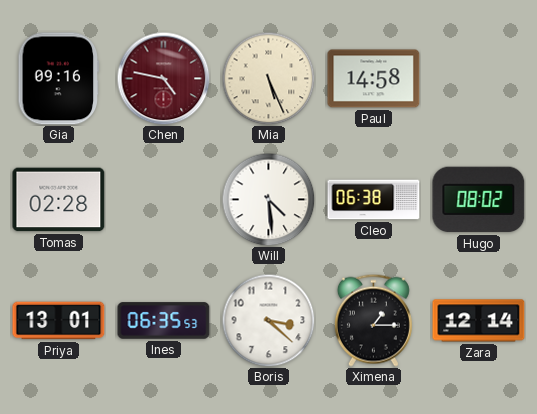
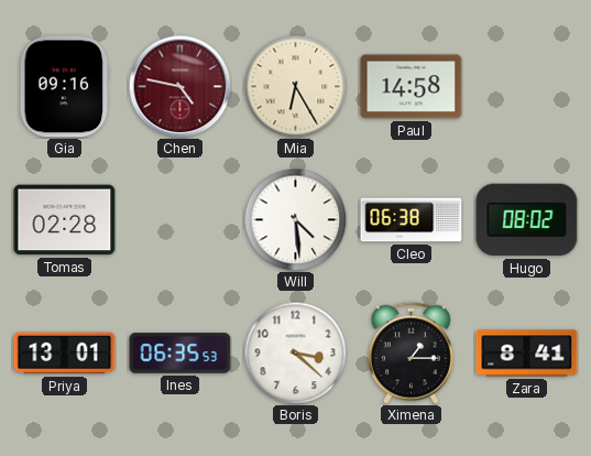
Mia: 5:26 -> 6:25
Zara: 12:14 -> 8:41
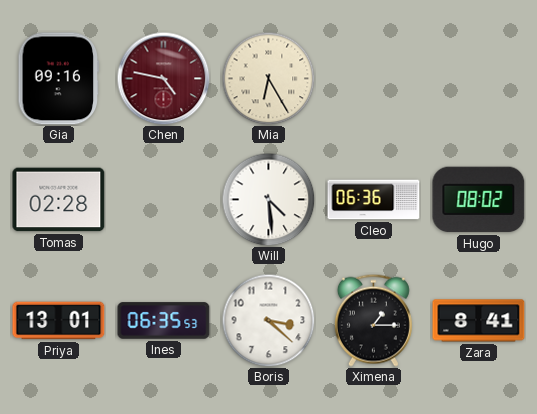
Paul: 14:58 -> none
Cleo: 06:38 -> 06:36
